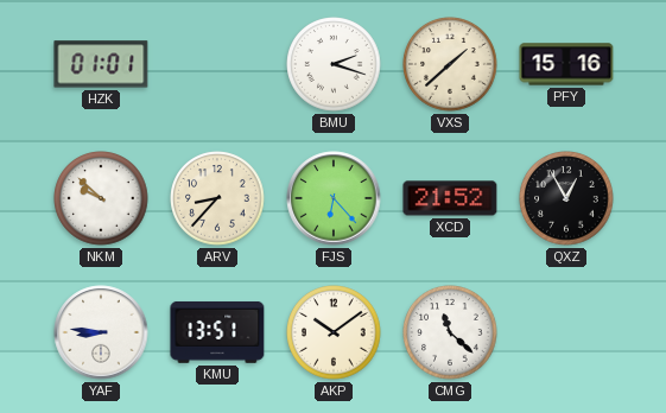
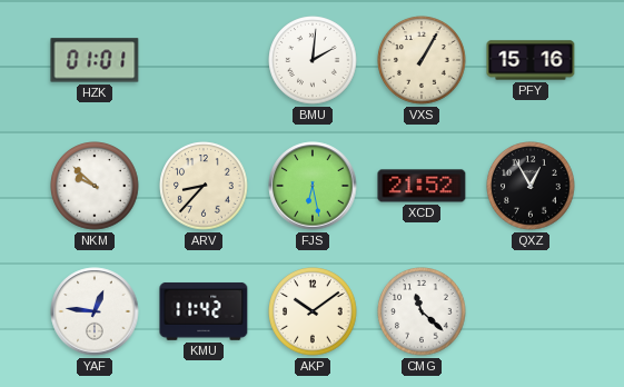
BMU: 2:18 -> 2:01
VXS: 1:38 -> 1:05
FJS: 6:23 -> 6:28
YAF: 8:46 -> 12:46
KMU: 13:51 -> 11:42
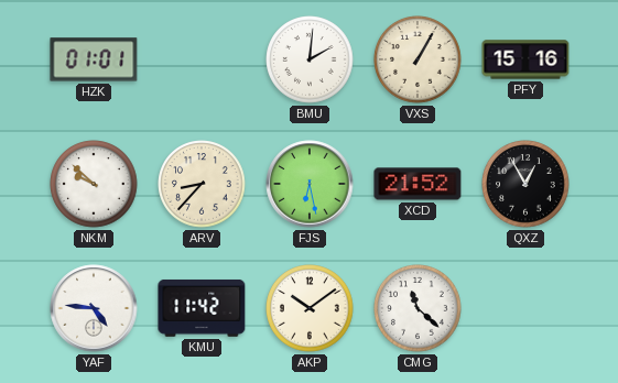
YAF: 12:46 -> 4:46
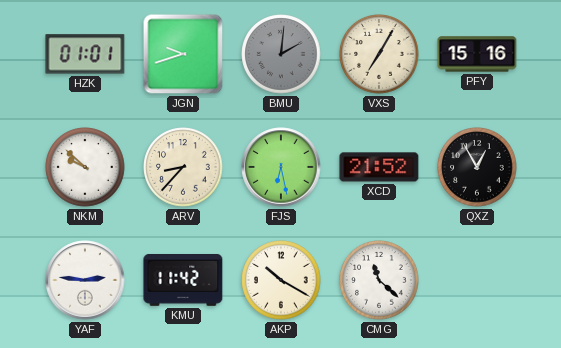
JGN: none -> 9:42
BMU dial: white -> grey
VXS: 1:05 -> 7:05
YAF: 4:46 -> 2:46
AKP: 10:09 -> 10:20
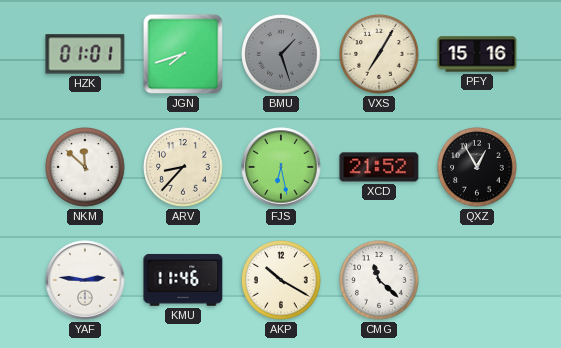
JGN: 9:42 -> 7:42
BMU: 2:01 -> 1:27
NKM: 9:52 -> 11:52
KMU: 11:42 -> 11:46
